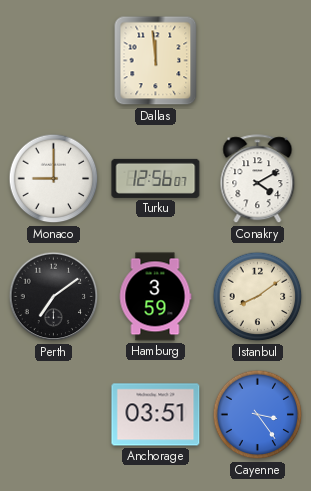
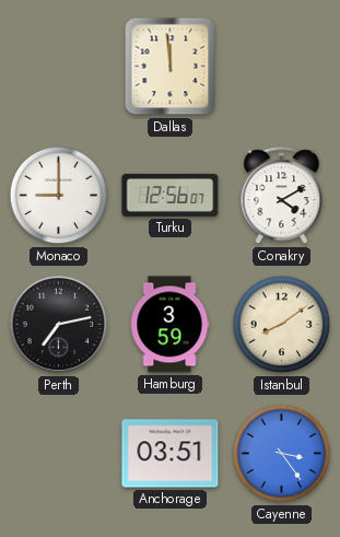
Perth: 7:09 -> 7:13
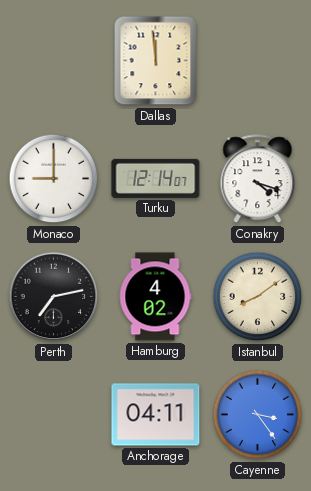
Turku: 12:56 -> 12:14
Conakry: 4:10 -> 4:18
Hamburg: 3:59 -> 4:02
Anchorage: 03:51 -> 04:11
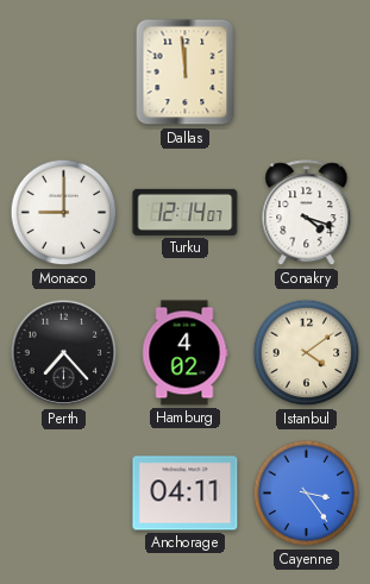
Perth: 7:13 -> 7:23
Istanbul: 8:09 -> 4:09
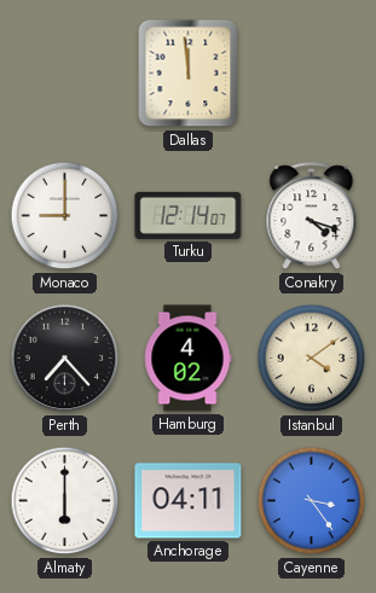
Almaty: none -> 6:00
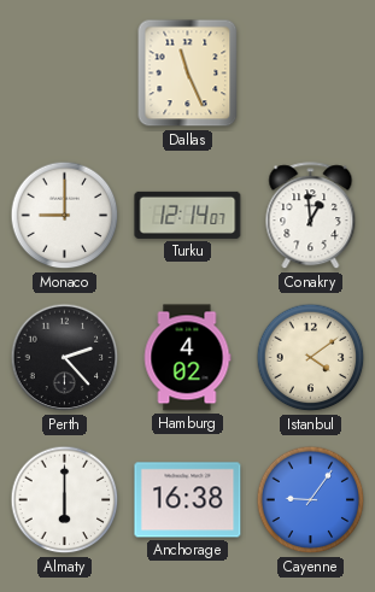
Dallas: 11:59 -> 11:26
Conakry: 4:18 -> 12:59
Perth: 7:23 -> 2:23
Anchorage: 04:11 -> 16:38
Cayenne: 3:24 -> 9:06
